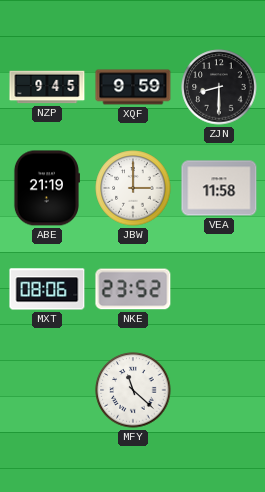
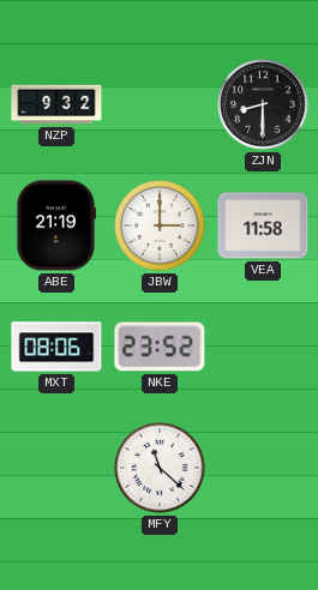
NZP: 9:45 -> 9:32
XQF: 9:59 -> none
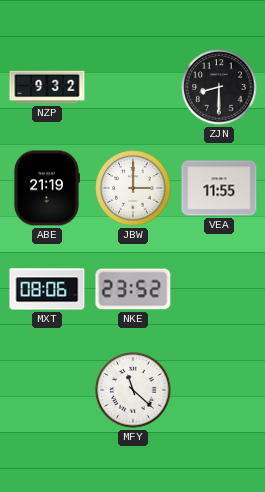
VEA: 11:58 -> 11:55
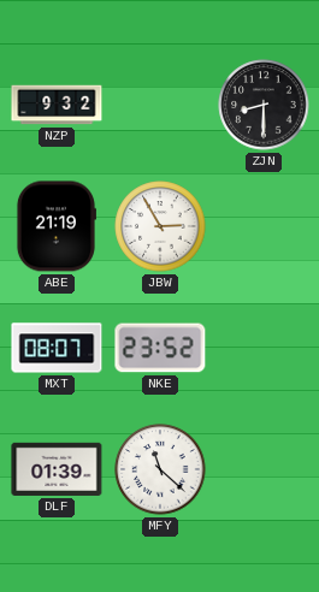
JBW: 3:00 -> 2:55
VEA: 11:55 -> none
MXT: 08:06 -> 08:07
DLF: none -> 01:39
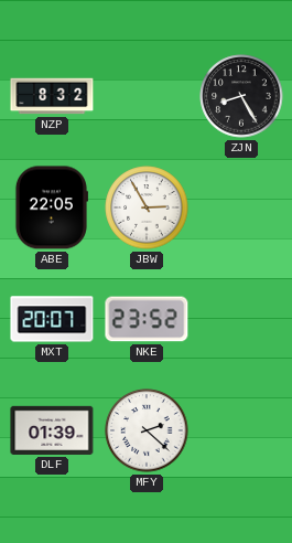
NZP: 9:32 -> 8:32
ZJN: 8:30 -> 8:25
ABE: 21:19 -> 22:05
MXT: 08:07 -> 20:07
MFY: 11:22 -> 2:22
